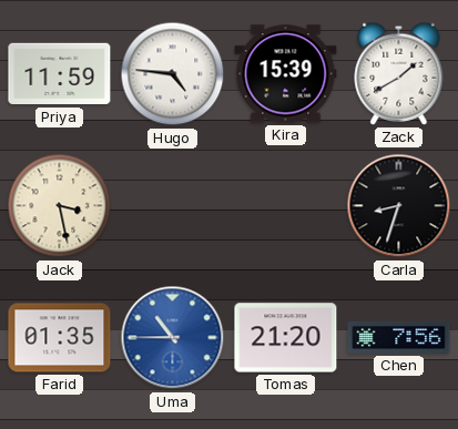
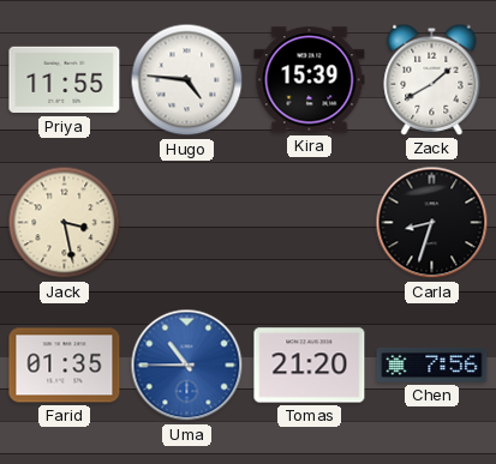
Priya: 11:59 -> 11:55
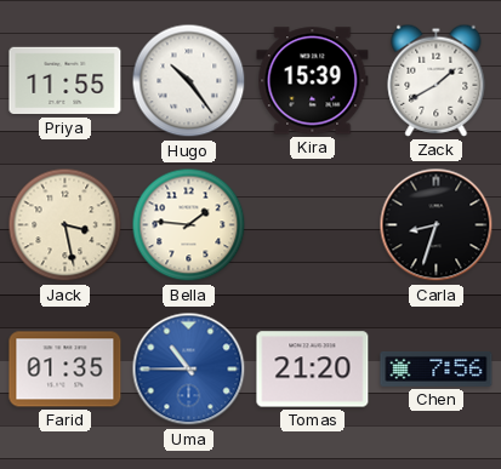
Hugo: 4:46 -> 10:24
Bella: none -> 1:46
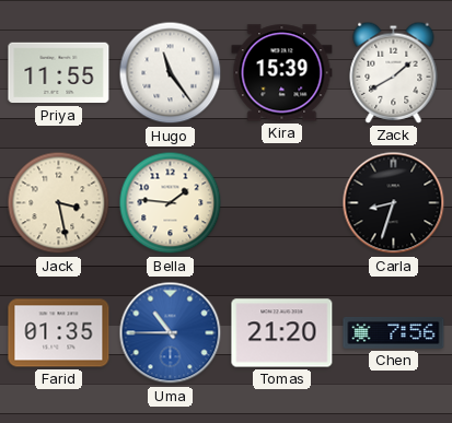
Hugo: 10:24 -> 11:24
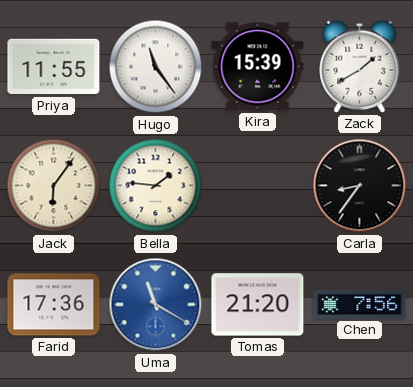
Jack: 3:28 -> 6:06
Carla: 8:33 -> 8:36
Farid: 01:35 -> 17:36
Uma: 10:45 -> 11:20
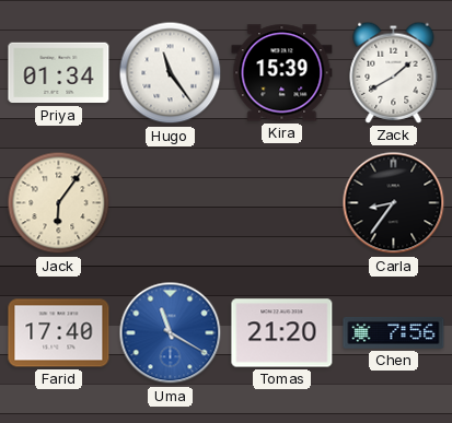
Priya: 11:55 -> 01:34
Bella: 1:46 -> none
Farid: 17:36 -> 17:40
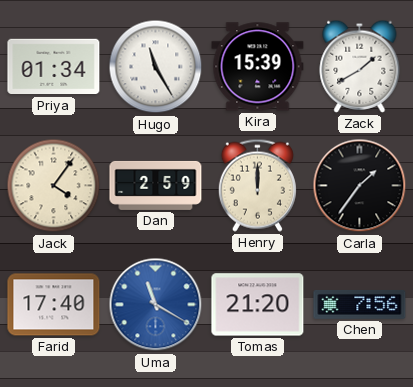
Hugo: 11:24 -> 11:25
Jack: 6:06 -> 4:06
Dan: none -> 2:59
Henry: none -> 12:00
Carla: 8:36 -> 1:36
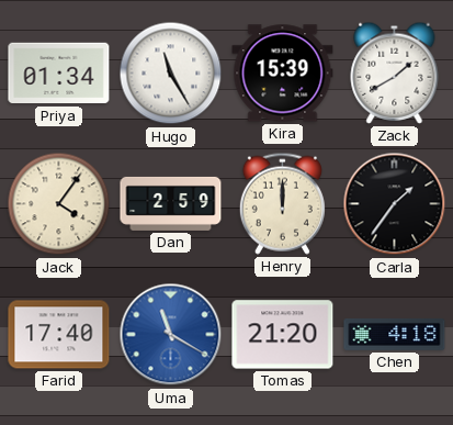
Chen: 7:56 -> 4:18
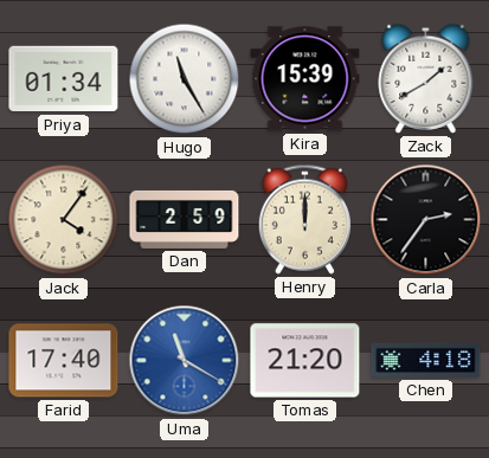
Carla: 1:36 -> 2:36
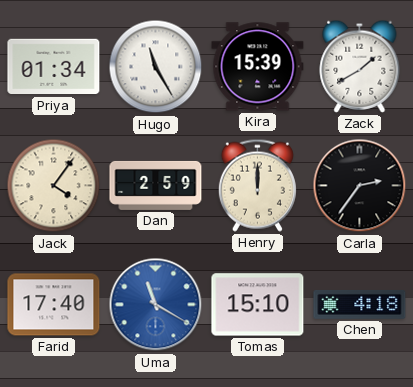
Tomas: 21:20 -> 15:10
